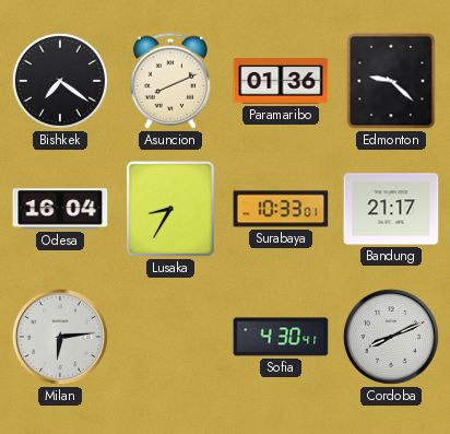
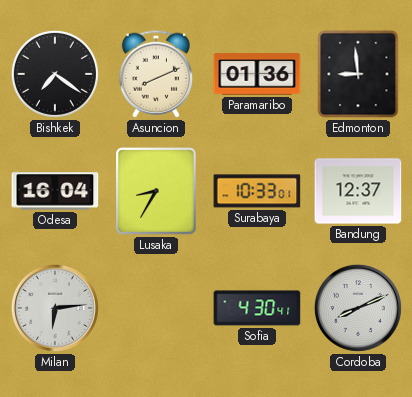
Edmonton: 9:22 -> 8:59
Bandung: 21:17 -> 12:37
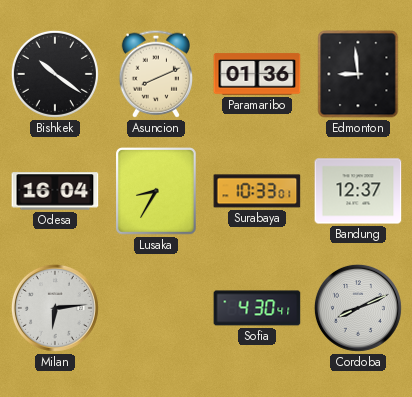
Bishkek: 7:21 -> 10:21
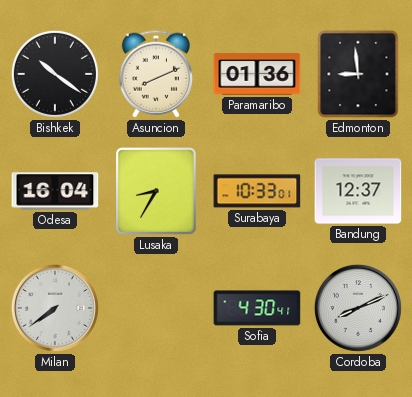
Milan: 6:14 -> 7:39
